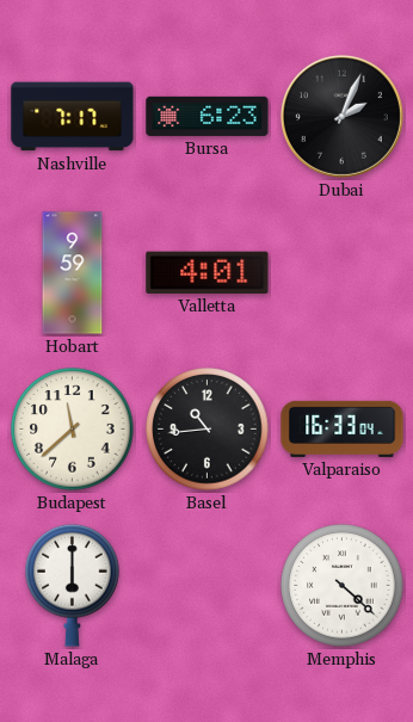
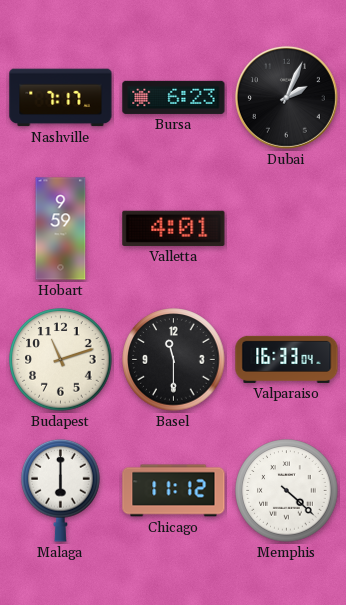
Budapest: 11:38 -> 11:12
Basel: 10:44 -> 11:30
Chicago: none -> 11:12
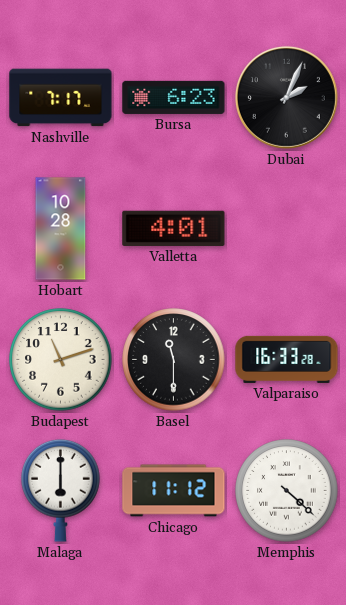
Hobart: 9:59 -> 10:28
Valparaiso: 16:33:04 -> 16:33:28
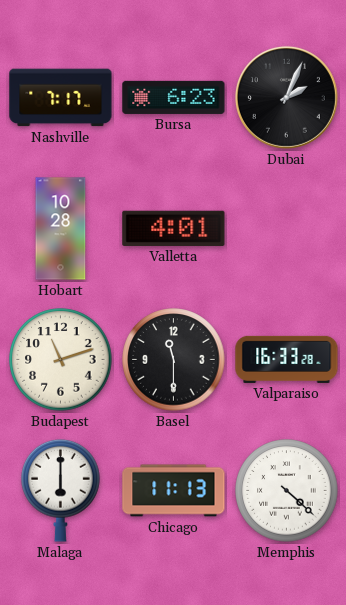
Chicago: 11:12 -> 11:13
